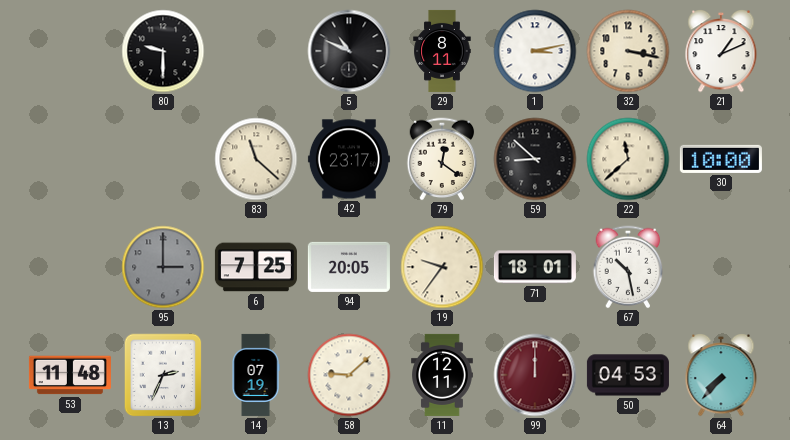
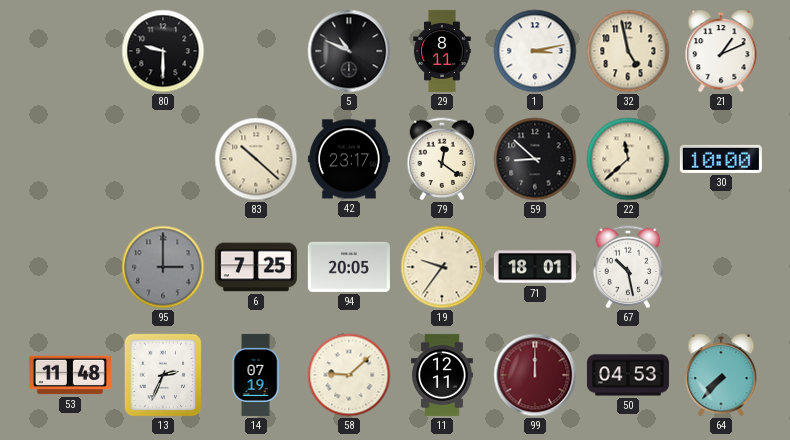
32: 3:17 -> 4:58
83: 11:22 -> 10:22
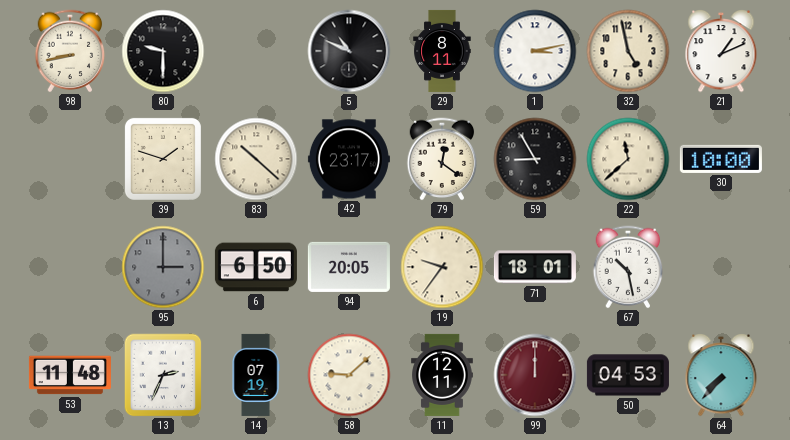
98: none -> 8:43
39: none -> 1:48
59: 8:52 -> 8:55
6: 7:25 -> 6:50
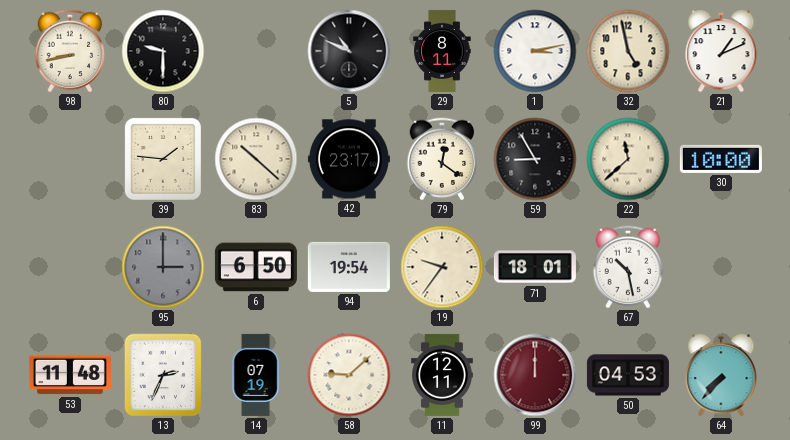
39: 1:48 -> 1:46
94: 20:05 -> 19:54
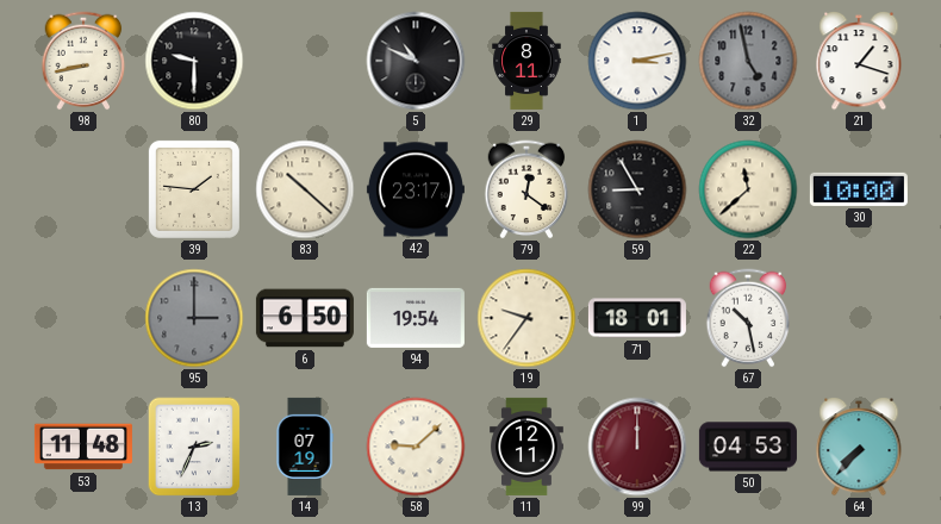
32 dial: cream -> grey
21: 1:11 -> 1:18
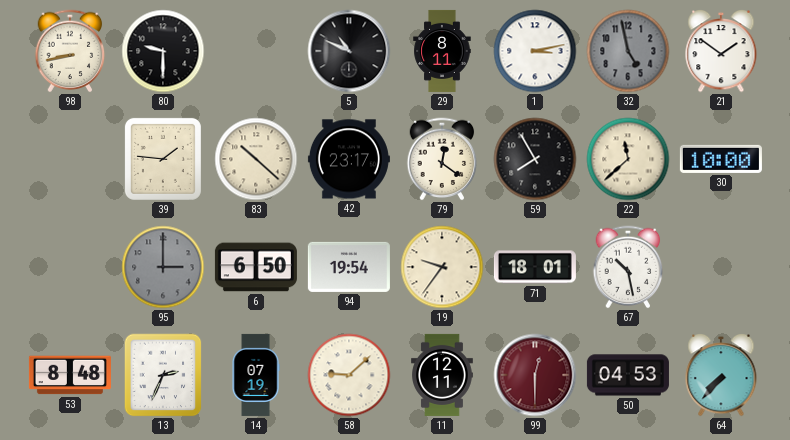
21: 1:18 -> 1:51
59: 8:55 -> 7:55
53: 11:48 -> 8:48
99: 12:00 -> 12:30
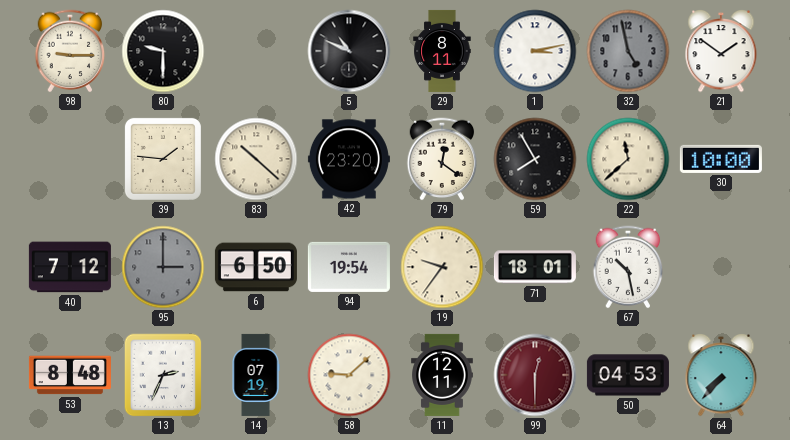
98: 8:43 -> 9:15
42: 23:17 -> 23:20
40: none -> 7:12
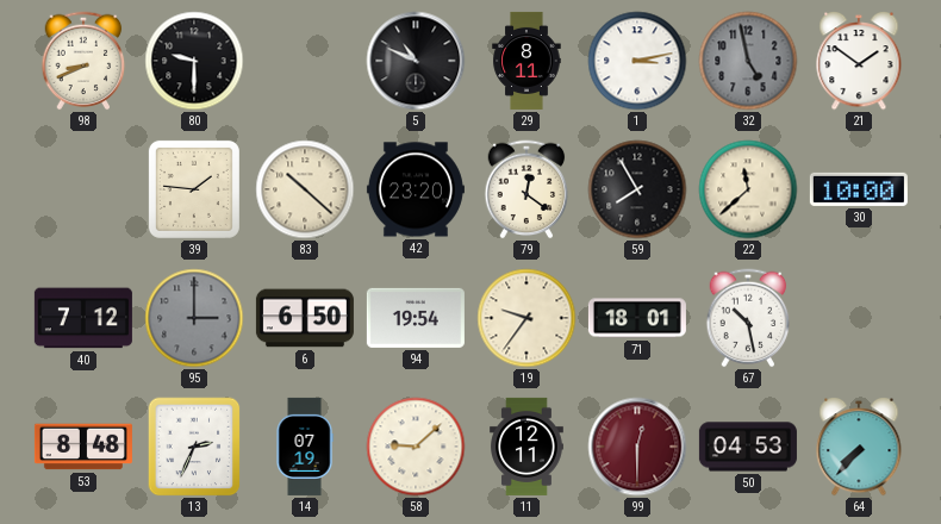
98: 9:15 -> 8:41
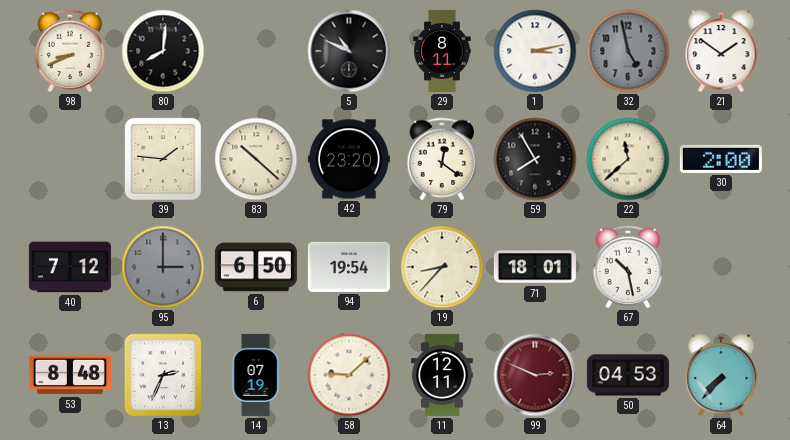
80: 9:30 -> 8:01
30: 10:00 -> 2:00
19: 9:36 -> 8:37
99: 12:30 -> 2:49
